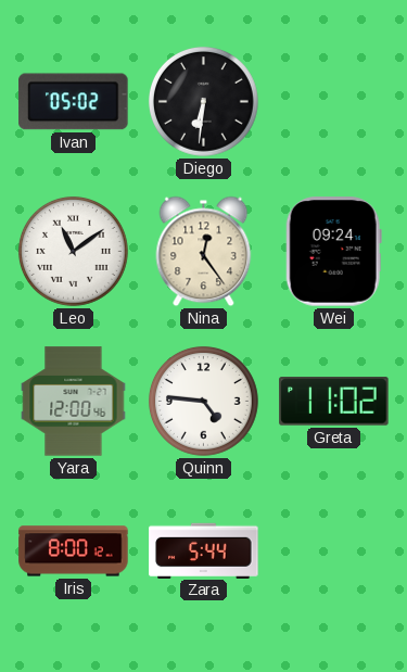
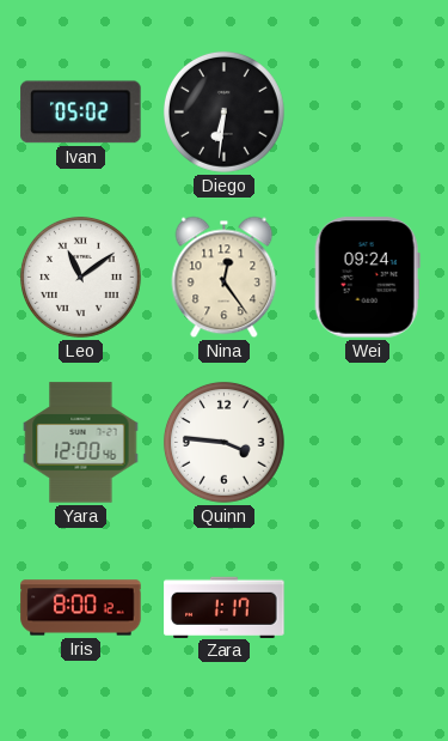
Quinn: 4:46 -> 3:46
Greta: 11:02 -> none
Zara: 5:44 -> 1:17
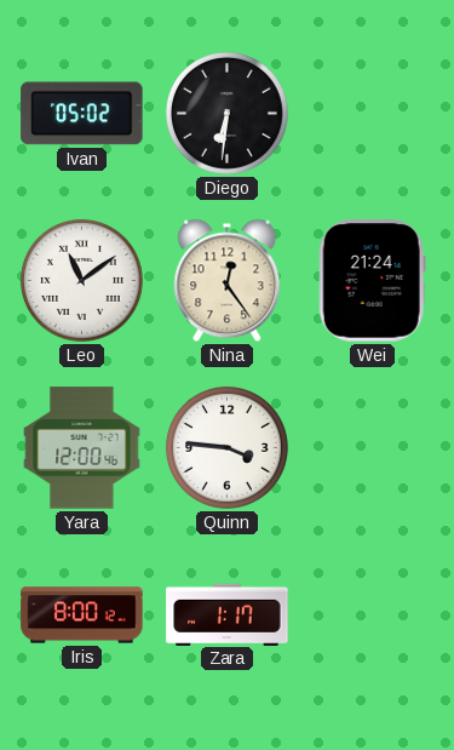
Wei: 09:24 -> 21:24
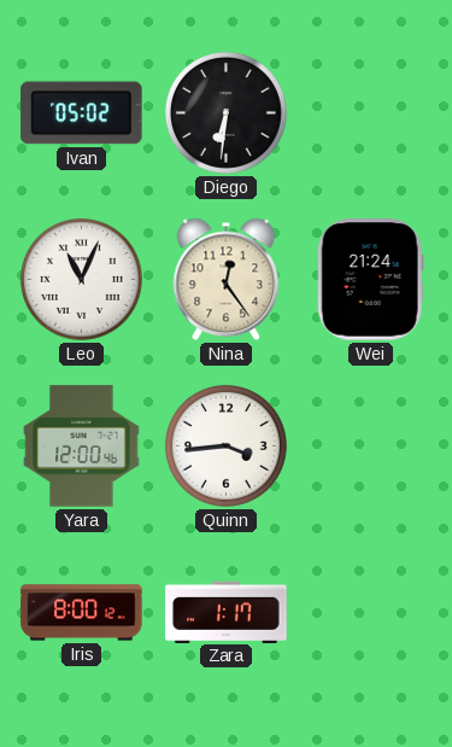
Leo: 11:09 -> 11:04
Quinn: 3:46 -> 3:44
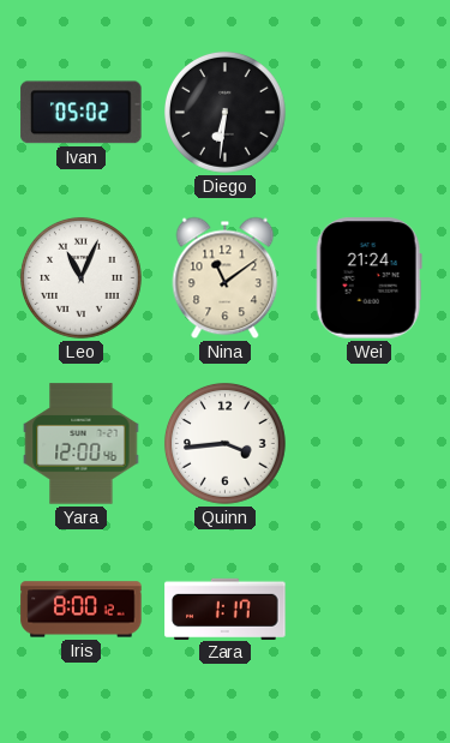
Nina: 12:24 -> 11:09
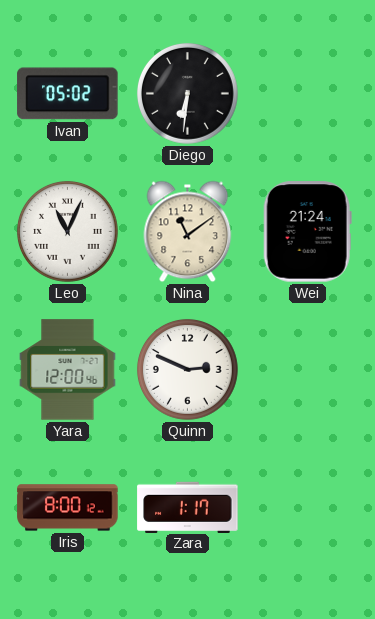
Quinn: 3:44 -> 2:49
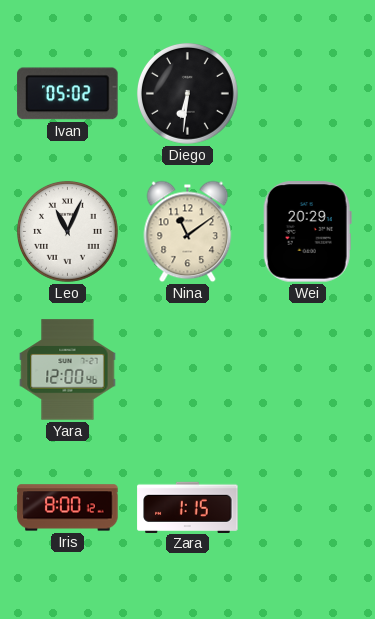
Wei: 21:24 -> 20:29
Quinn: 2:49 -> none
Zara: 1:17 -> 1:15
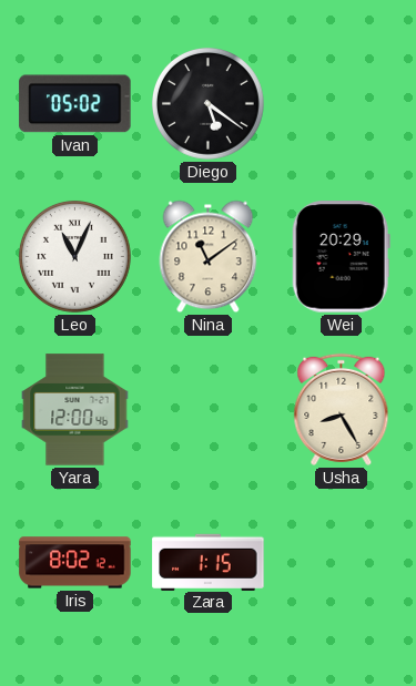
Diego: 6:31 -> 5:21
Usha: none -> 8:25
Iris: 8:00 -> 8:02
